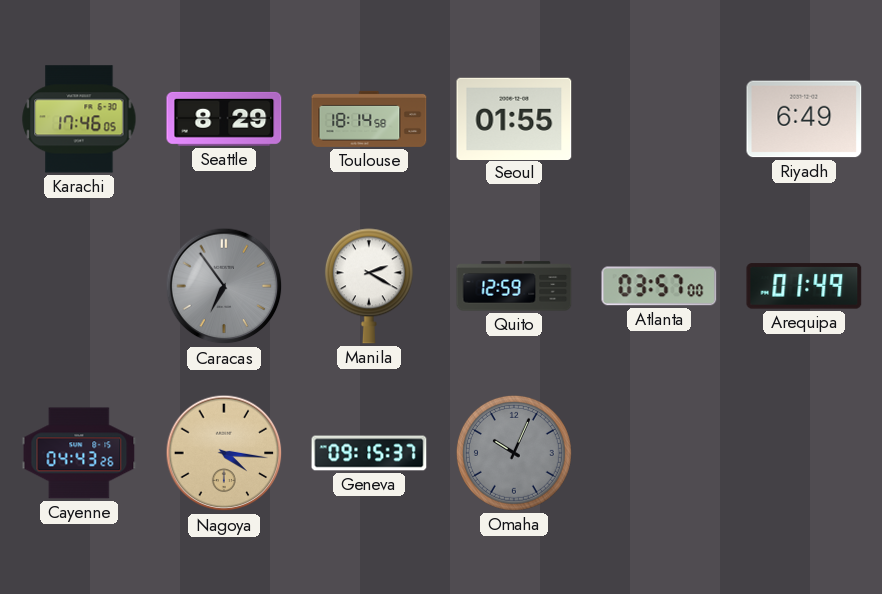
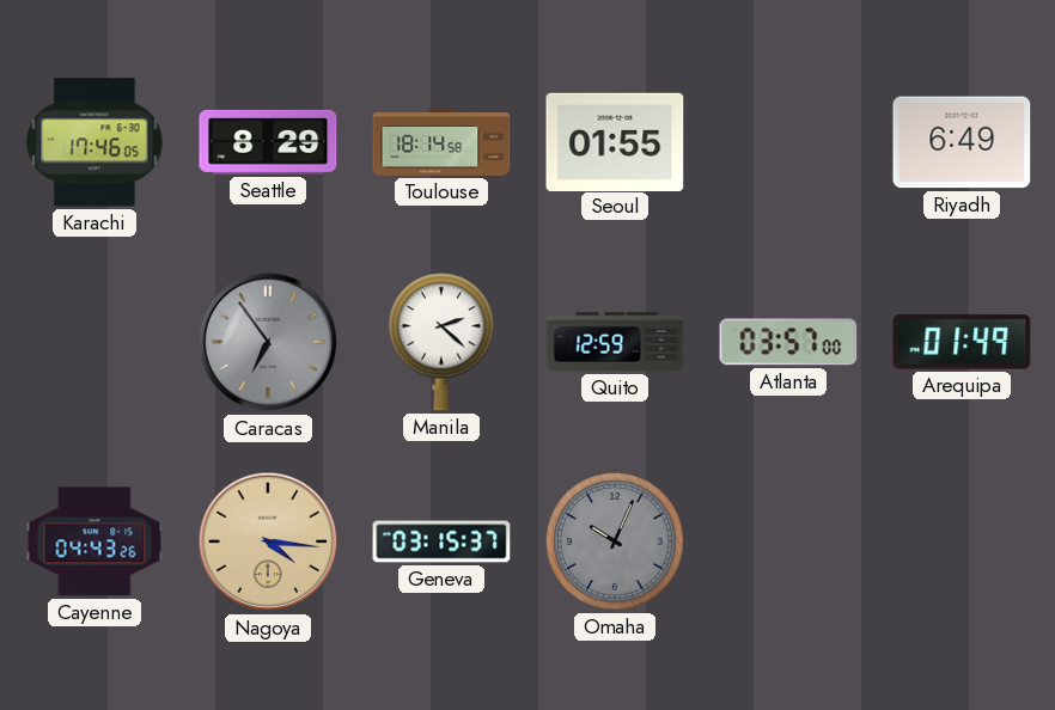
Manila: 2:20 -> 2:22
Geneva: 09:15 -> 03:15
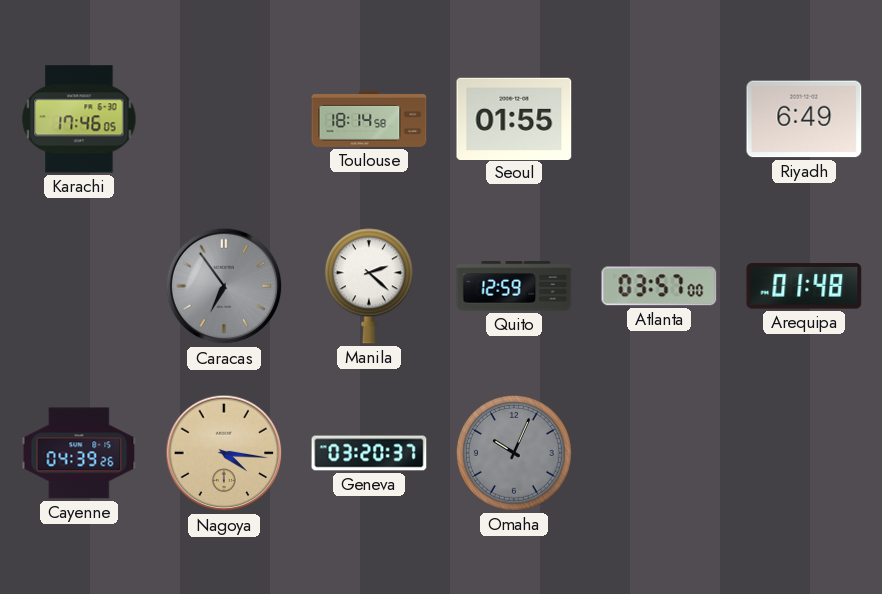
Seattle: 8:29 -> none
Arequipa: 01:49 -> 01:48
Cayenne: 04:43 -> 04:39
Geneva: 03:15 -> 03:20
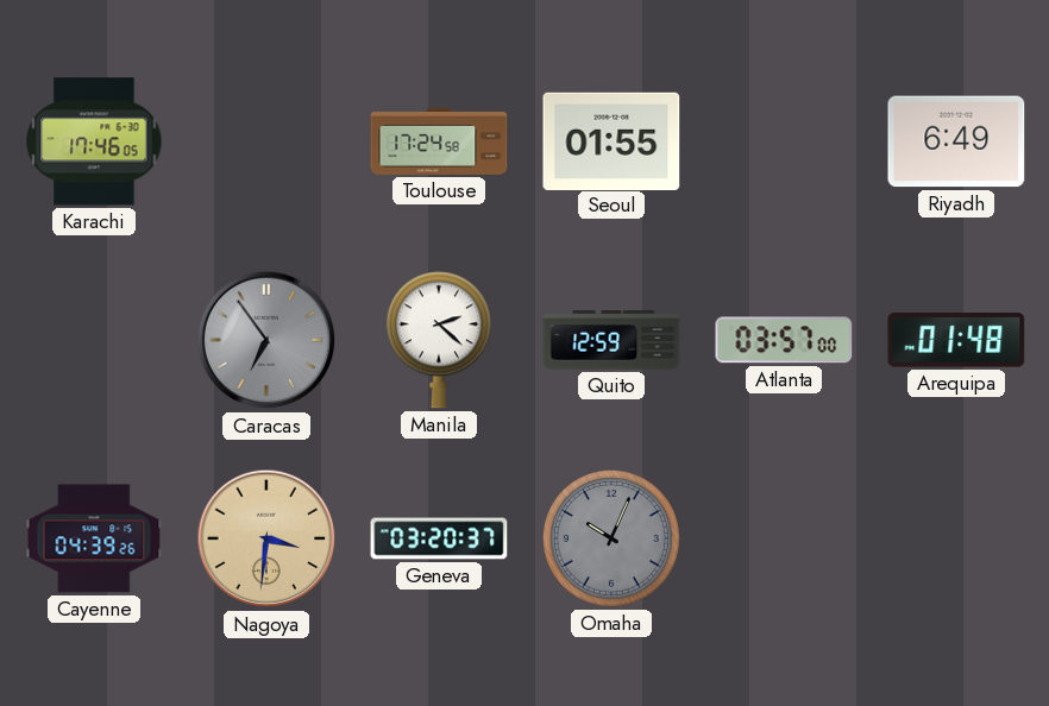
Toulouse: 18:14 -> 17:24
Nagoya: 4:16 -> 3:31
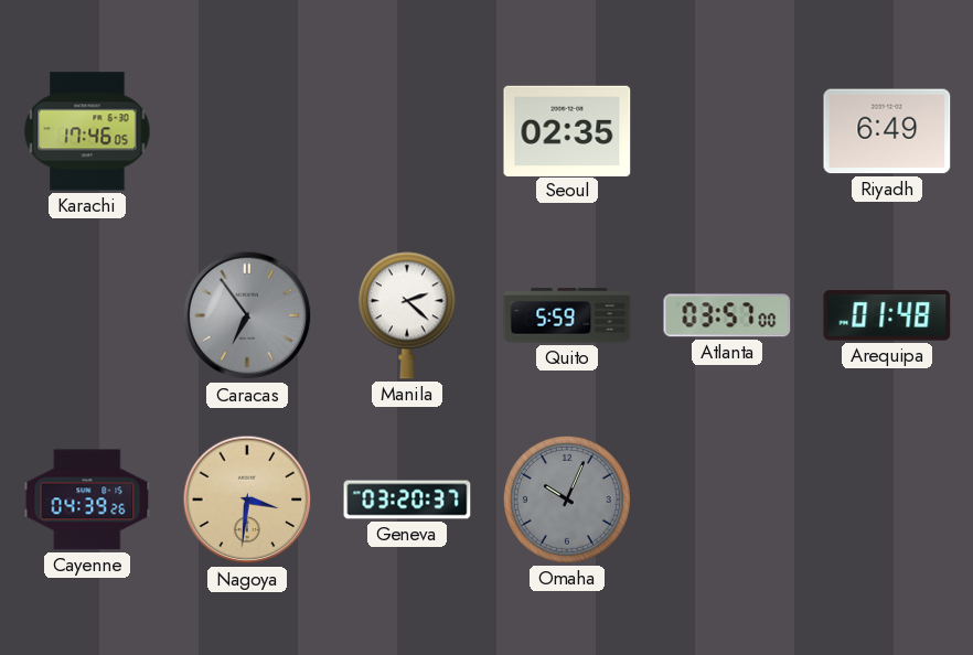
Toulouse: 17:24 -> none
Seoul: 01:55 -> 02:35
Quito: 12:59 -> 5:59
